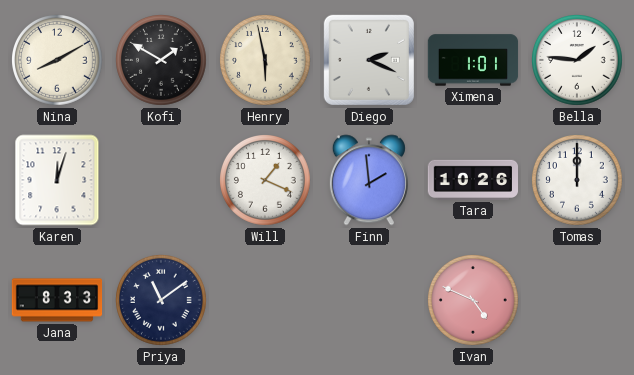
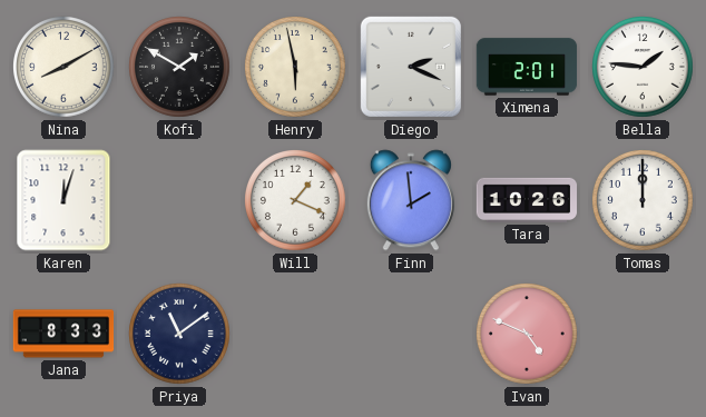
Ximena: 1:01 -> 2:01
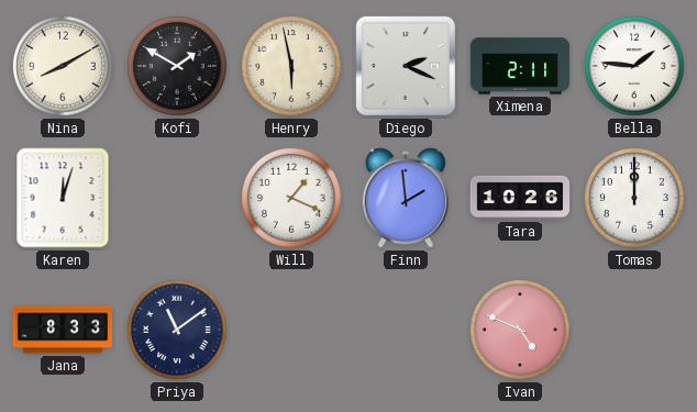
Ximena: 2:01 -> 2:11
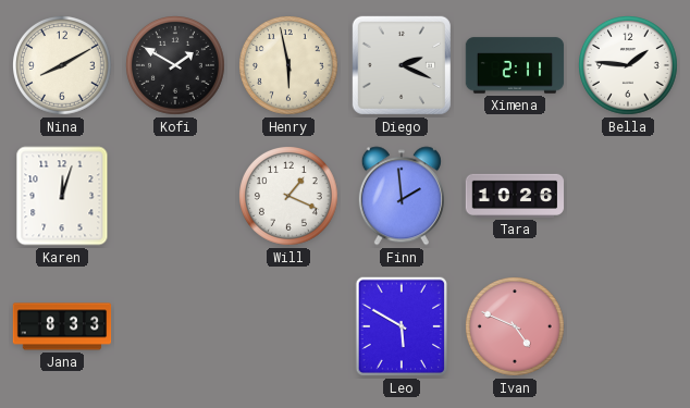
Tomas: 12:00 -> none
Priya: 11:09 -> none
Leo: none -> 5:50
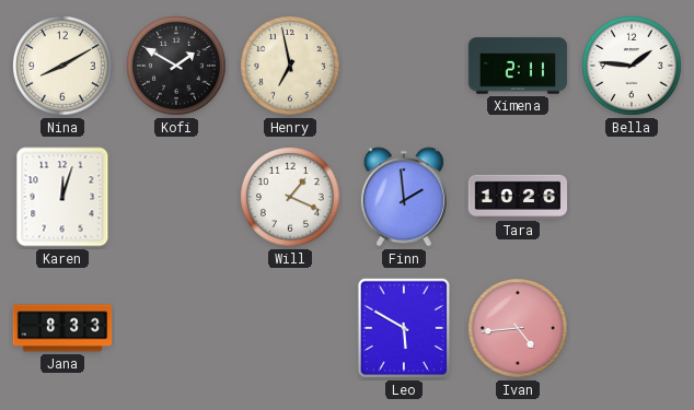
Henry: 5:58 -> 6:58
Diego: 2:19 -> none
Ivan: 4:49 -> 4:44
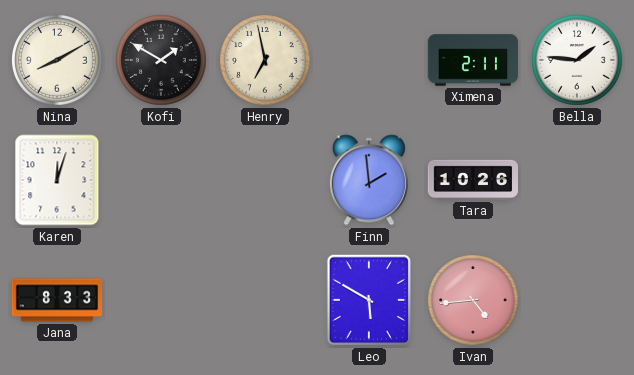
Will: 1:19 -> none
